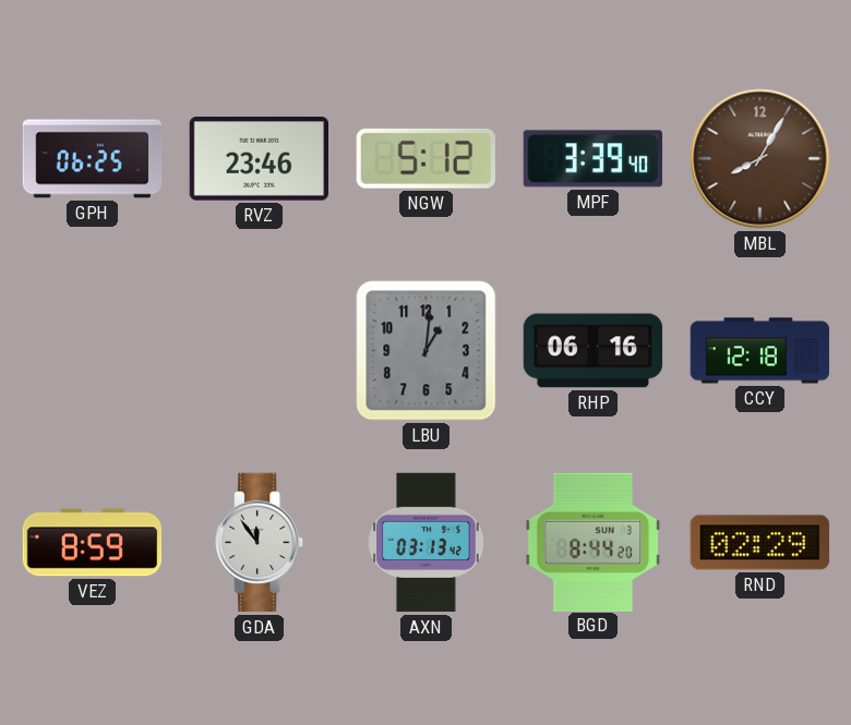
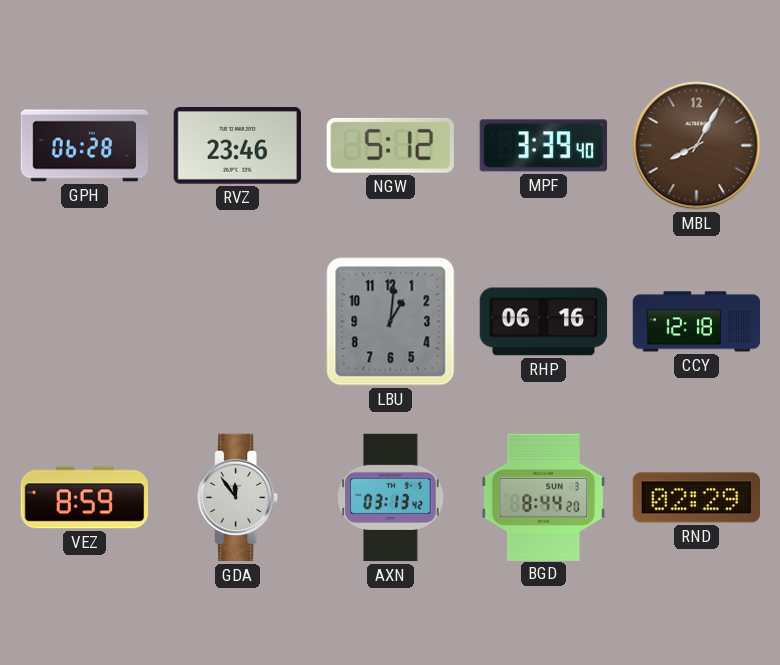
GPH: 06:25 -> 06:28
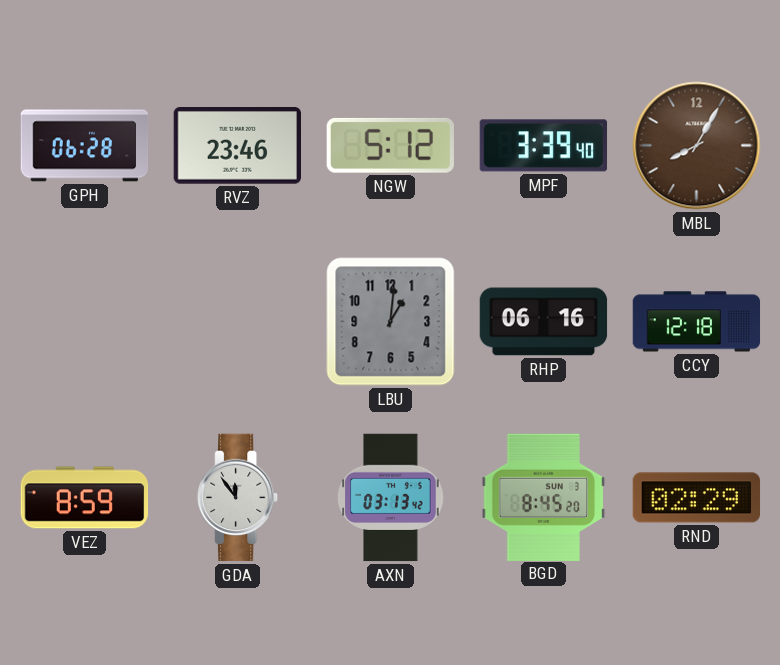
BGD: 8:44 -> 8:45
